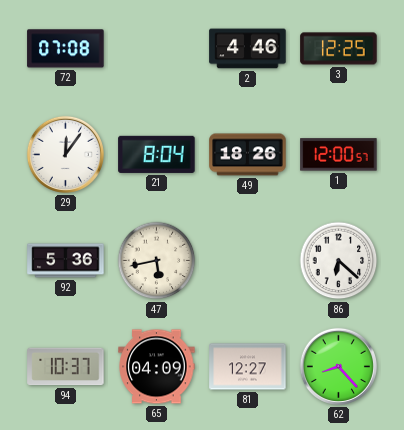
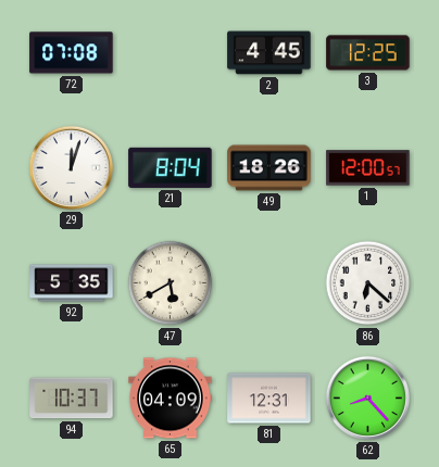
2: 4:46 -> 4:45
29: 12:06 -> 12:03
92: 5:36 -> 5:35
47: 5:43 -> 5:40
81: 12:27 -> 12:31
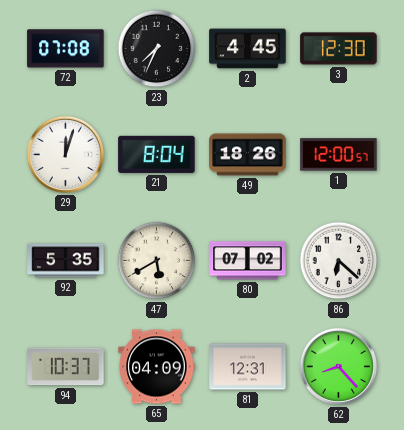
23: none -> 7:34
3: 12:25 -> 12:30
80: none -> 07:02
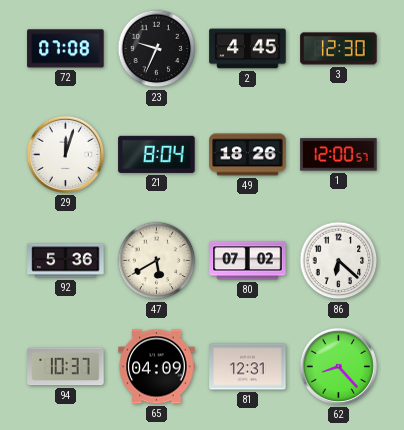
23: 7:34 -> 9:34
92: 5:35 -> 5:36
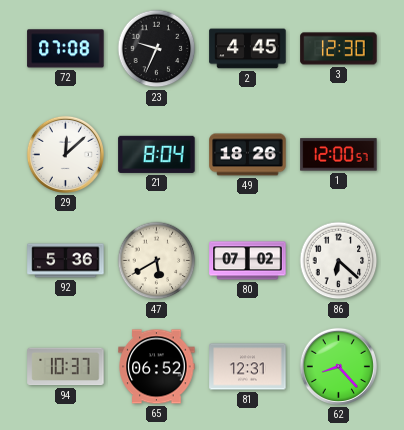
29: 12:03 -> 12:08
65: 04:09 -> 06:52
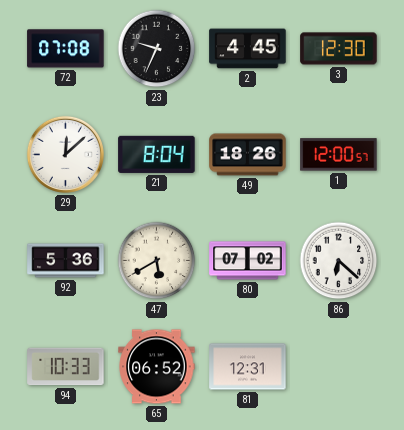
94: 10:37 -> 10:33
62: 8:23 -> none
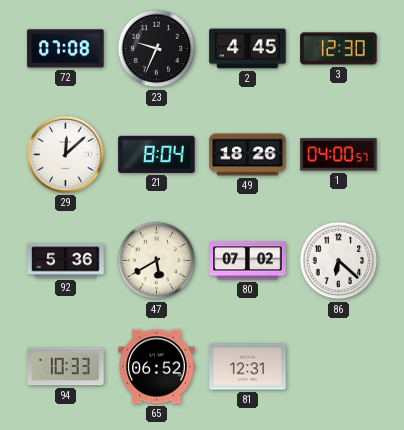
1: 12:00 -> 04:00
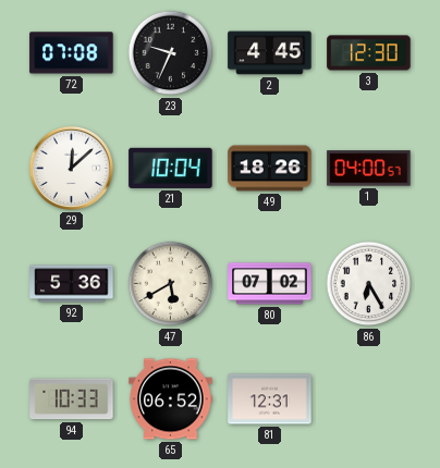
21: 8:04 -> 10:04
86: 6:22 -> 6:25
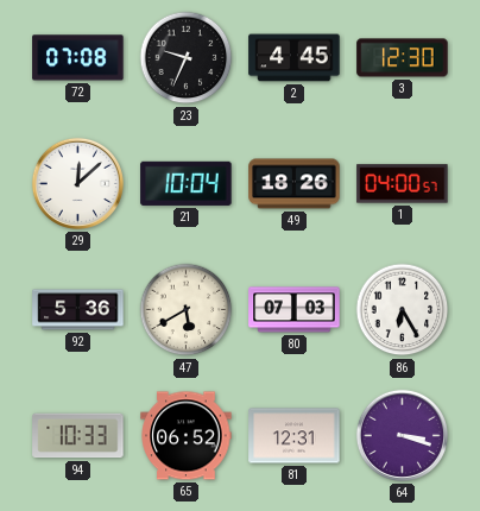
80: 07:02 -> 07:03
64: none -> 3:18
